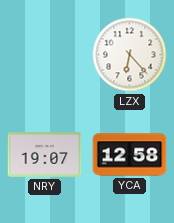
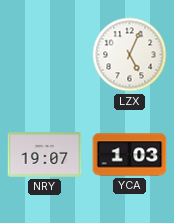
LZX: 6:23 -> 5:04
YCA: 12:58 -> 1:03
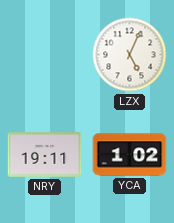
NRY: 19:07 -> 19:11
YCA: 1:03 -> 1:02
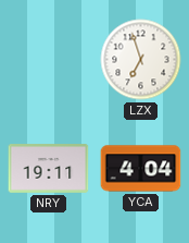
LZX: 5:04 -> 6:57
YCA: 1:02 -> 4:04
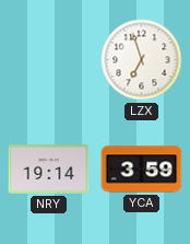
NRY: 19:11 -> 19:14
YCA: 4:04 -> 3:59
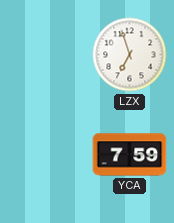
NRY: 19:14 -> none
YCA: 3:59 -> 7:59
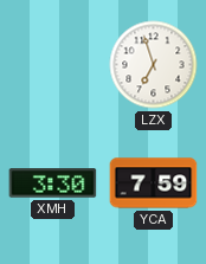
XMH: none -> 3:30
